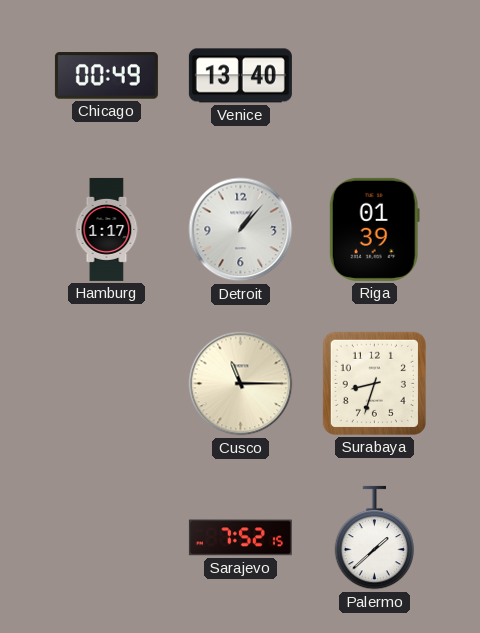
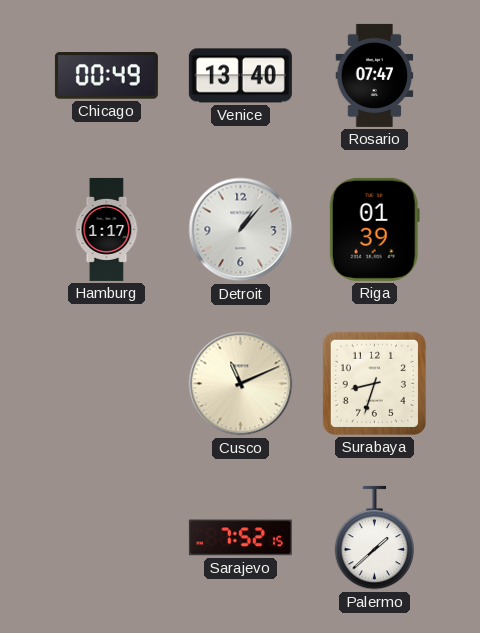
Rosario: none -> 07:47
Cusco: 11:15 -> 11:11
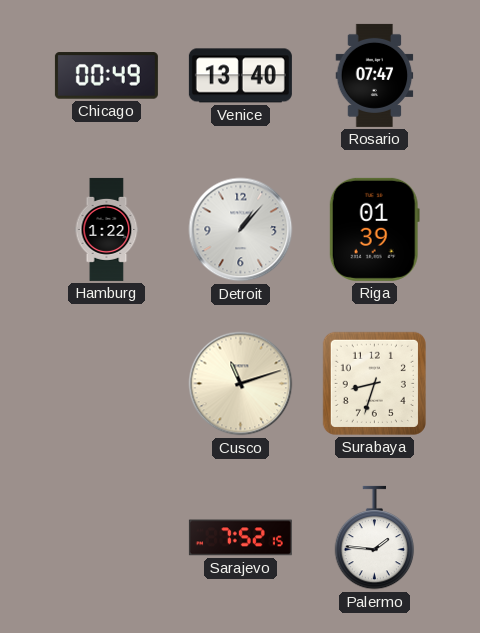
Hamburg: 1:17 -> 1:22
Cusco: 11:11 -> 11:12
Palermo: 1:38 -> 1:46
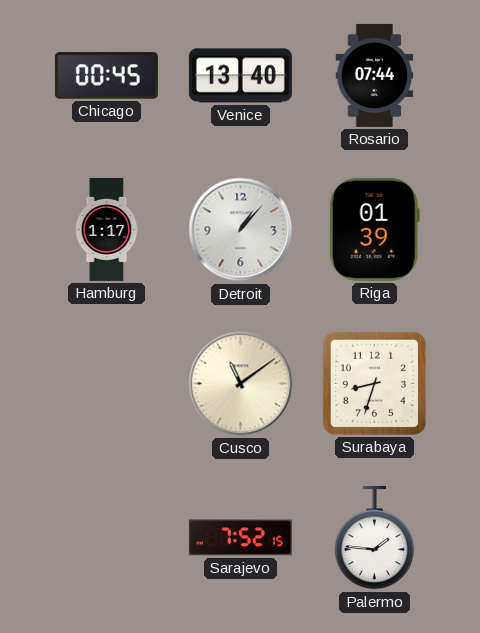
Chicago: 00:49 -> 00:45
Rosario: 07:47 -> 07:44
Hamburg: 1:22 -> 1:17
Cusco: 11:12 -> 11:09
